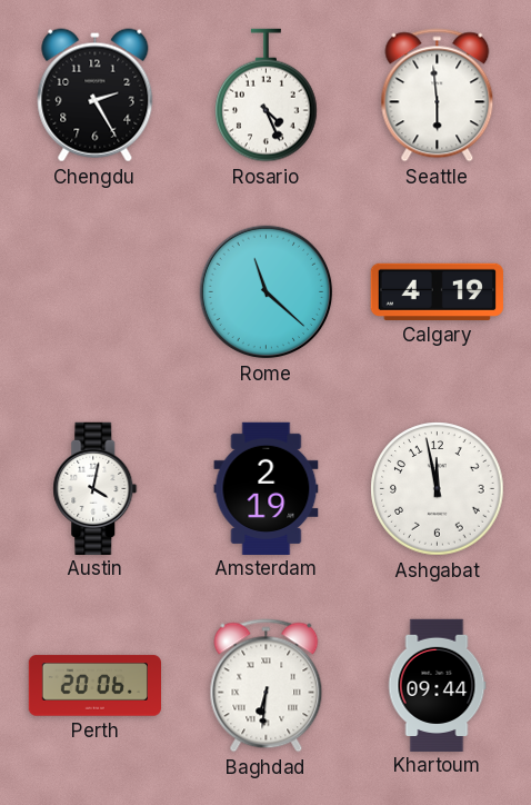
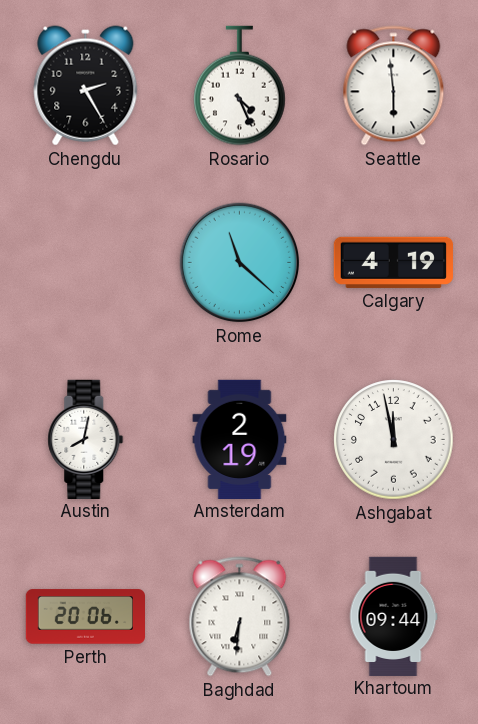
Austin: 4:02 -> 8:02
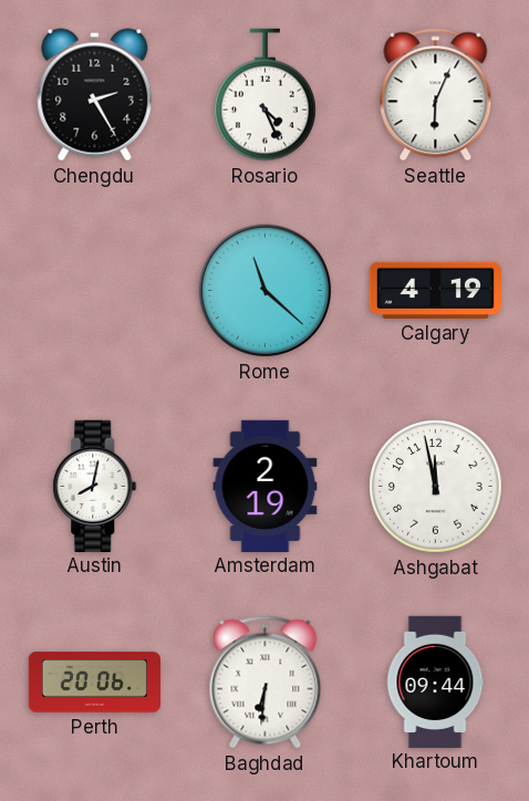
Seattle: 5:59 -> 6:04
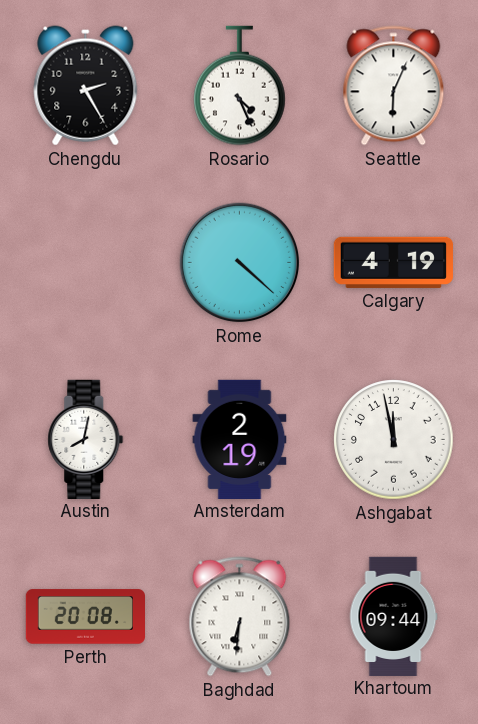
Rome: 11:22 -> 4:22
Perth: 20:06 -> 20:08
